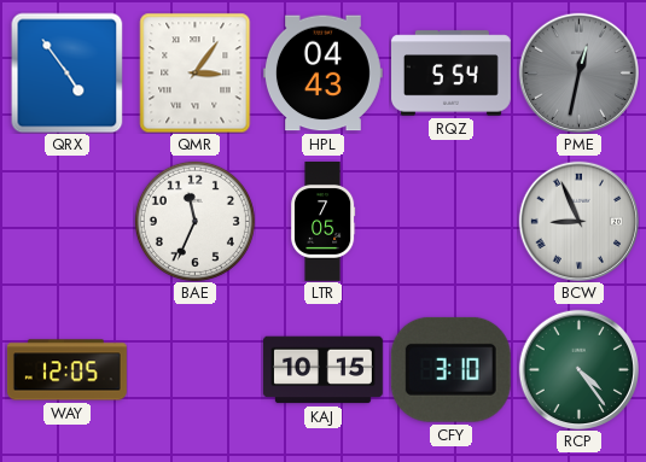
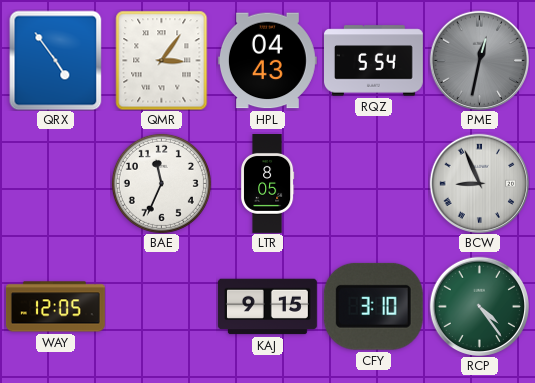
LTR: 7:05 -> 8:05
KAJ: 10:15 -> 9:15
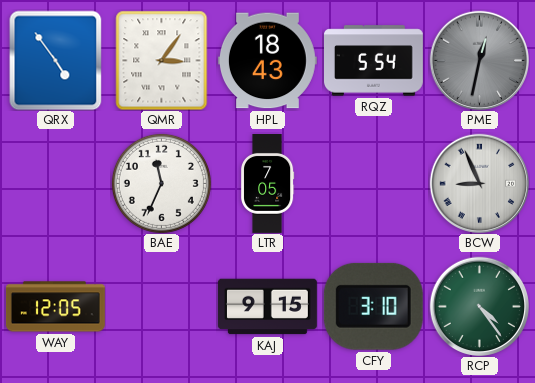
HPL: 04:43 -> 18:43
LTR: 8:05 -> 7:05
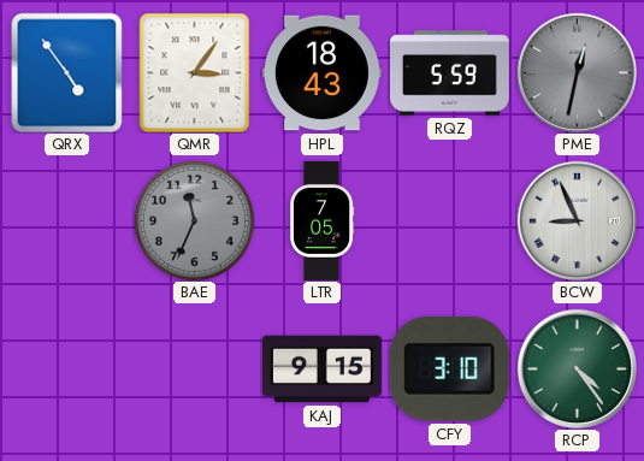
RQZ: 5:54 -> 5:59
BAE dial: white -> grey
WAY: 12:05 -> none
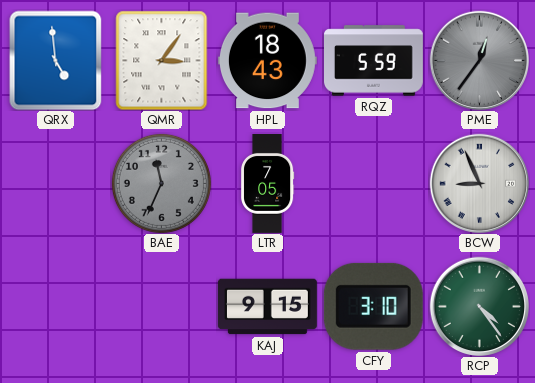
QRX: 4:54 -> 4:59
PME: 12:32 -> 12:36
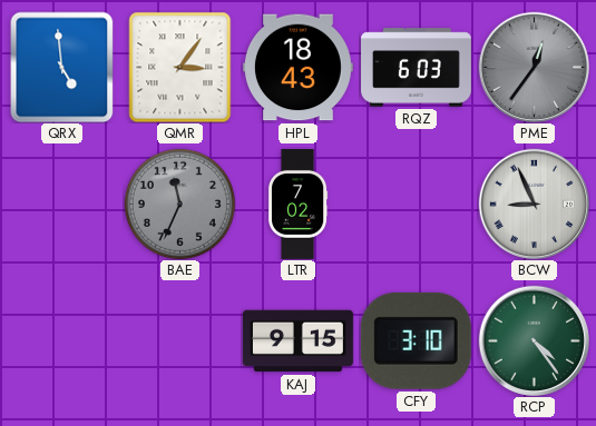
RQZ: 5:59 -> 6:03
LTR: 7:05 -> 7:02
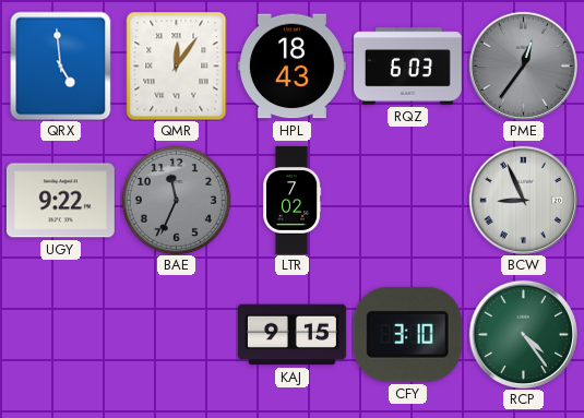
QMR: 3:06 -> 12:06
UGY: none -> 9:22
